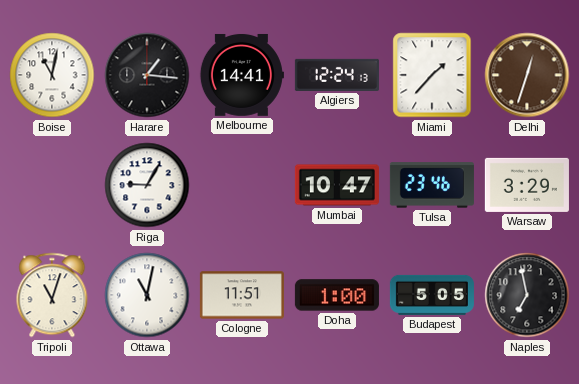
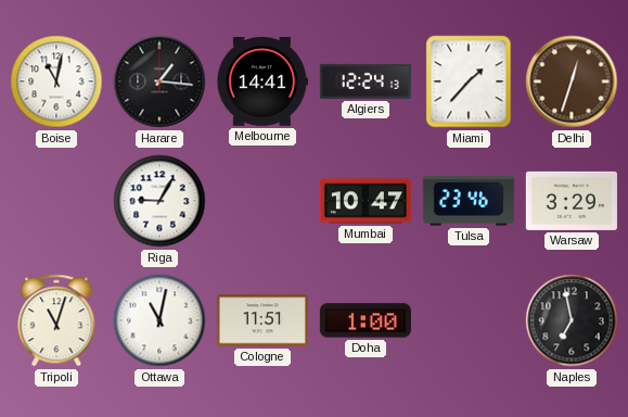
Budapest: 5:05 -> none
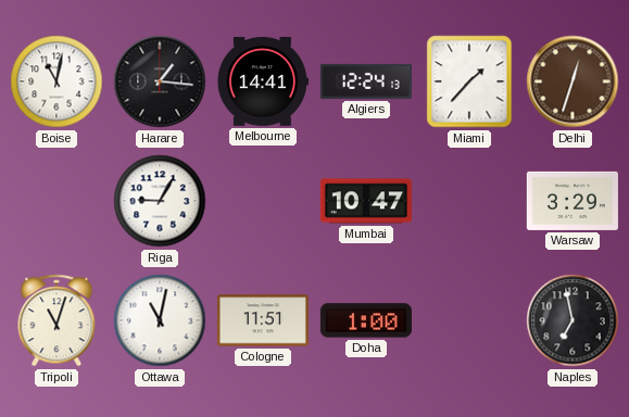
Tulsa: 23:46 -> none
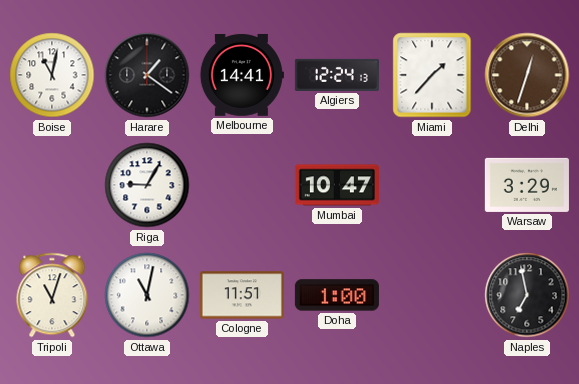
Harare: 1:16 -> 1:21
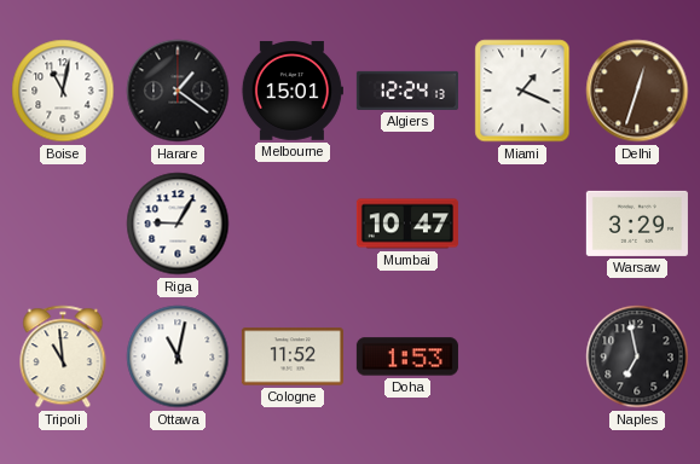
Melbourne: 14:41 -> 15:01
Miami: 1:37 -> 1:19
Tripoli: 11:03 -> 10:59
Cologne: 11:51 -> 11:52
Doha: 1:00 -> 1:53
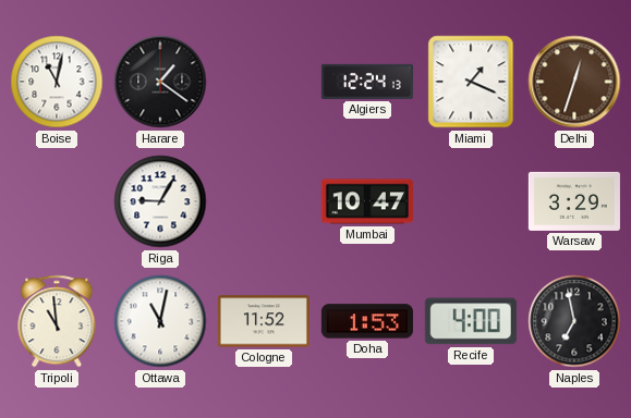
Melbourne: 15:01 -> none
Recife: none -> 4:00
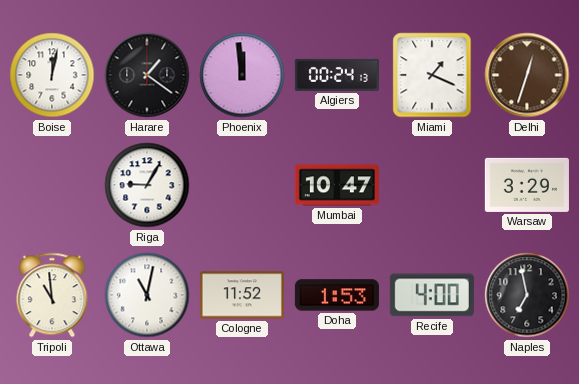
Boise: 11:02 -> 12:02
Phoenix: none -> 11:59
Algiers: 12:24 -> 00:24
